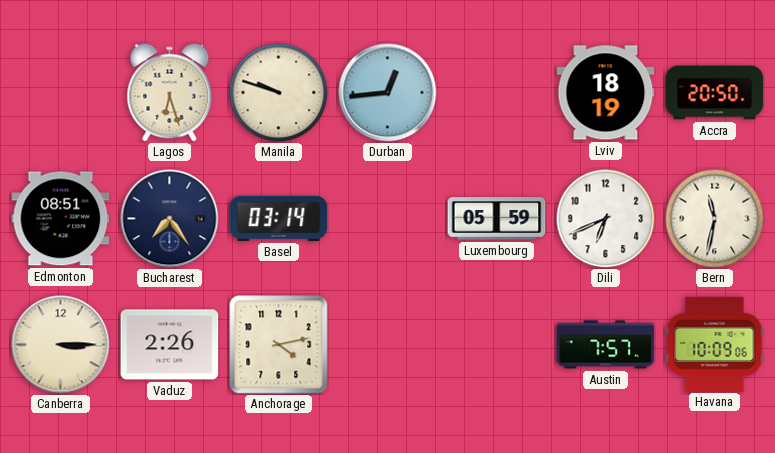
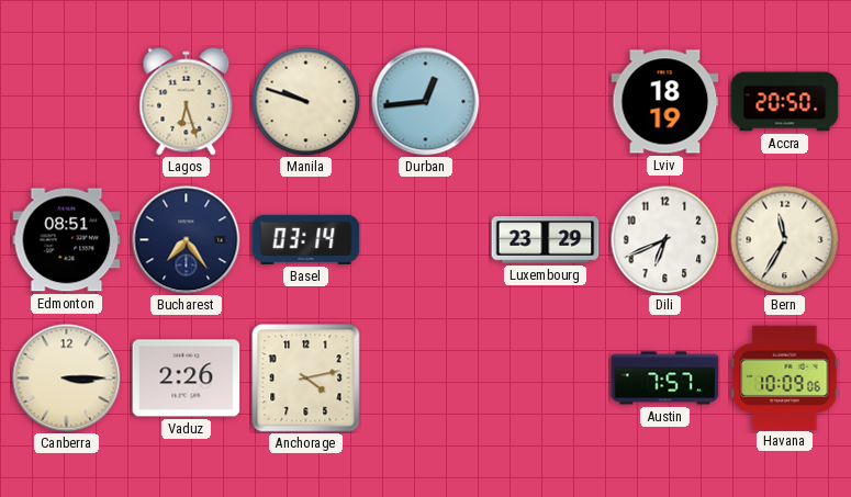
Luxembourg: 05:59 -> 23:29
Bern: 11:32 -> 11:35
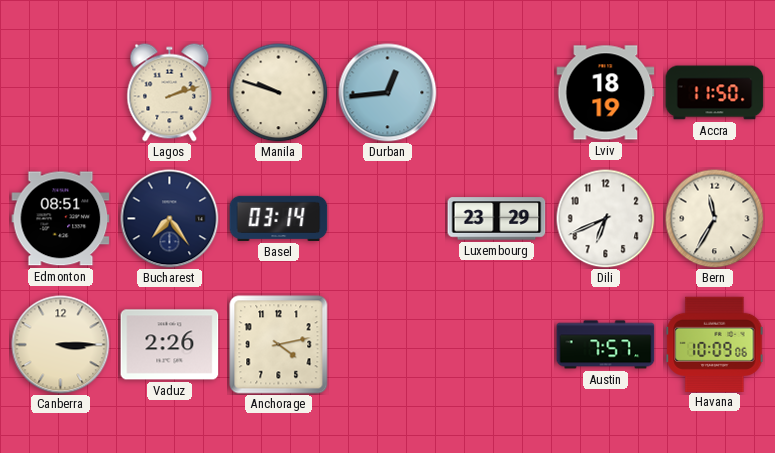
Lagos: 6:27 -> 2:12
Accra: 20:50 -> 11:50
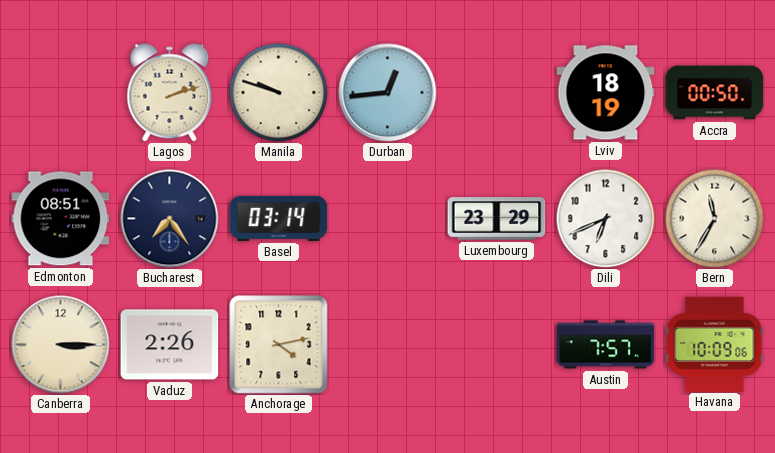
Accra: 11:50 -> 00:50
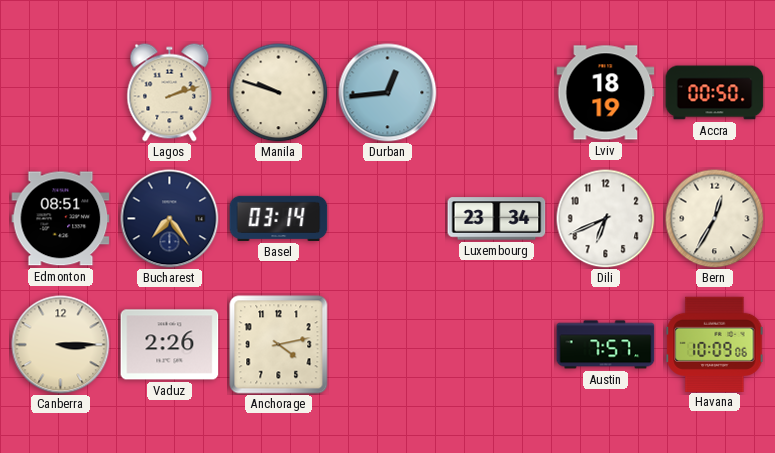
Luxembourg: 23:29 -> 23:34
Bern: 11:35 -> 12:35
